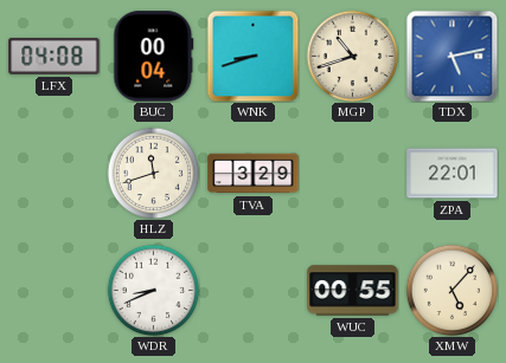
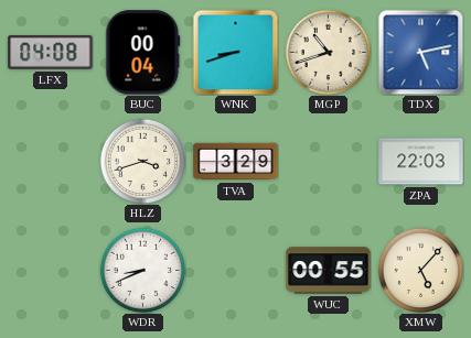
HLZ: 11:42 -> 3:42
ZPA: 22:01 -> 22:03
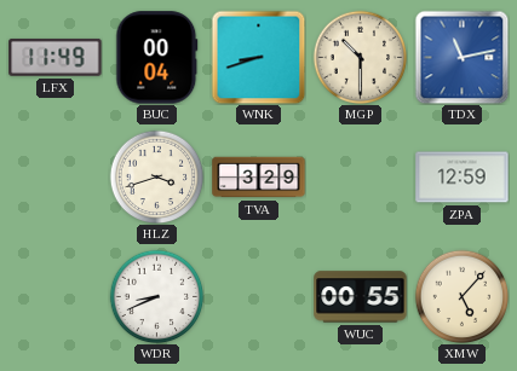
LFX: 04:08 -> 11:49
MGP: 10:42 -> 10:30
TDX: 5:13 -> 11:13
ZPA: 22:03 -> 12:59
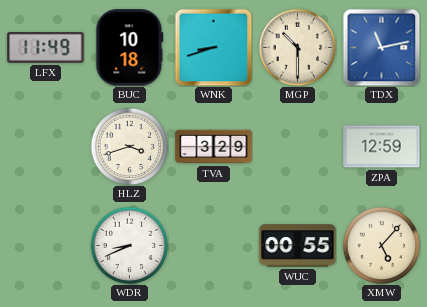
BUC: 00:04 -> 10:18
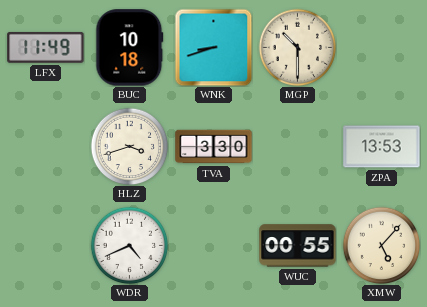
TDX: 11:13 -> none
TVA: 3:29 -> 3:30
ZPA: 12:59 -> 13:53
WDR: 8:41 -> 4:41
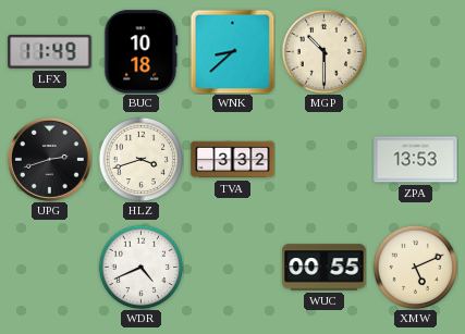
WNK: 8:42 -> 8:38
UPG: none -> 2:42
TVA: 3:30 -> 3:32
XMW: 5:07 -> 5:11
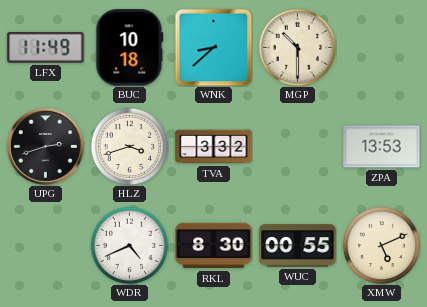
RKL: none -> 8:30
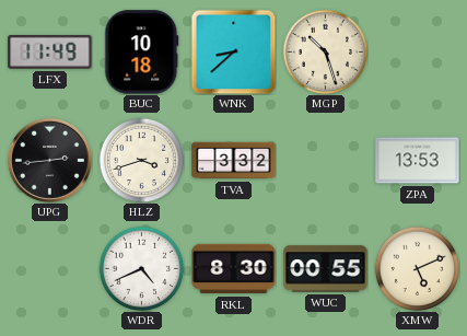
MGP: 10:30 -> 10:27
UPG: 2:42 -> 2:44
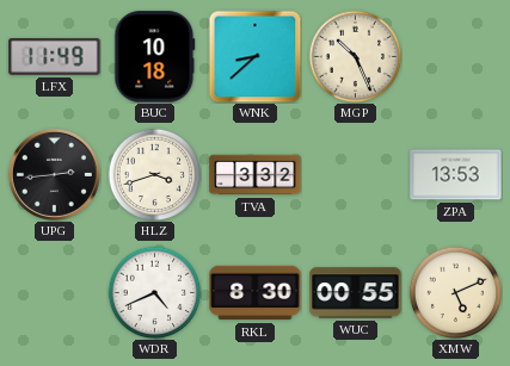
MGP: 10:27 -> 10:26
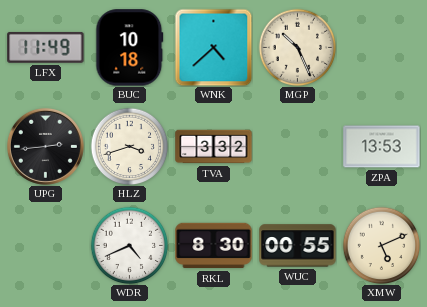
WNK: 8:38 -> 4:38
